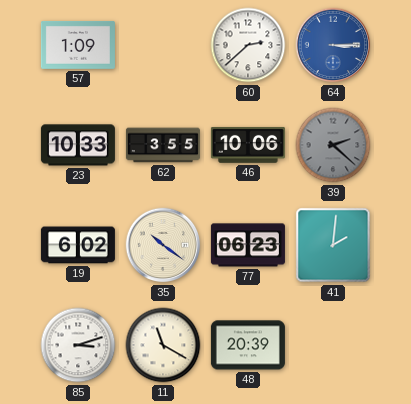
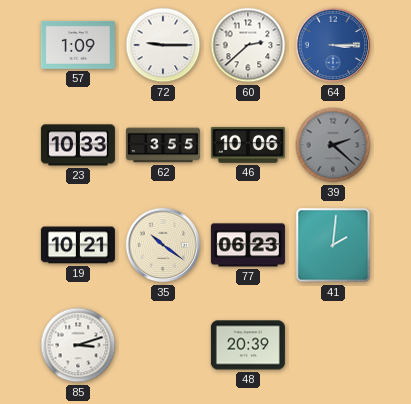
72: none -> 9:15
19: 6:02 -> 10:21
11: 11:20 -> none
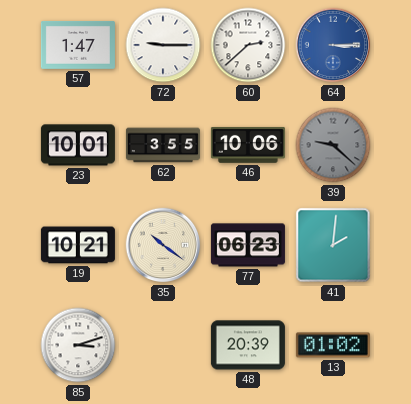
57: 1:09 -> 1:47
23: 10:33 -> 10:01
39: 2:22 -> 9:22
13: none -> 01:02
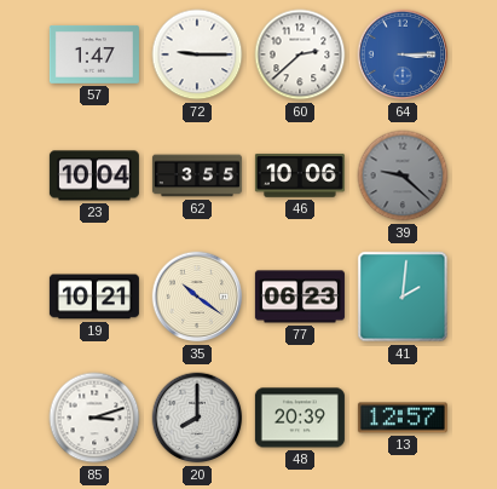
23: 10:01 -> 10:04
20: none -> 8:00
13: 01:02 -> 12:57
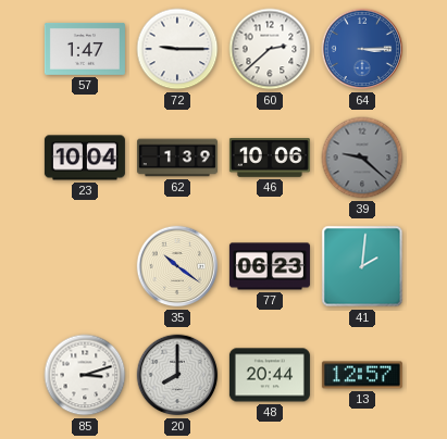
62: 3:55 -> 1:39
19: 10:21 -> none
48: 20:39 -> 20:44
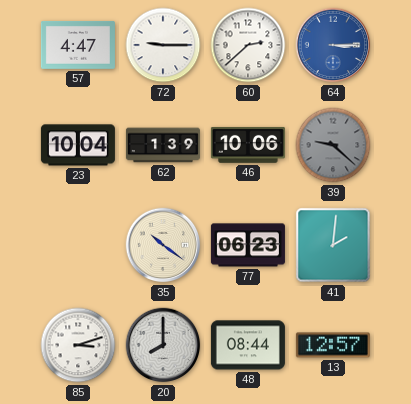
57: 1:47 -> 4:47
48: 20:44 -> 08:44
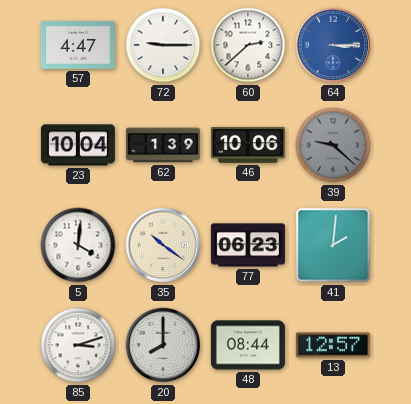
5: none -> 4:01
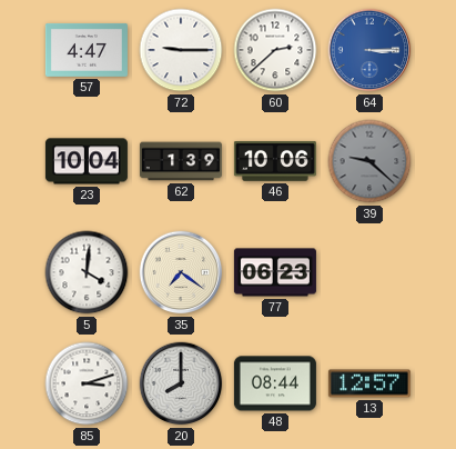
35: 10:21 -> 7:21
41: 2:01 -> none
